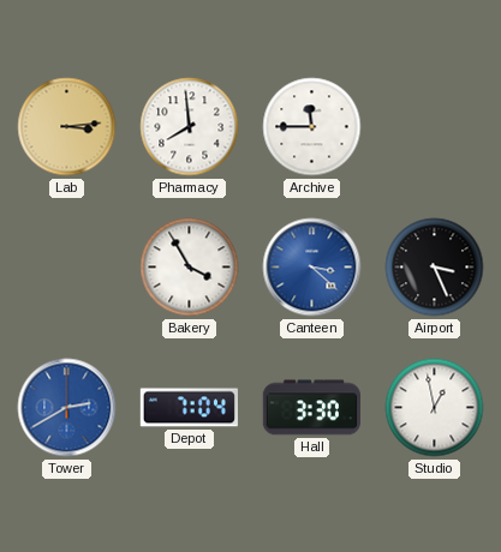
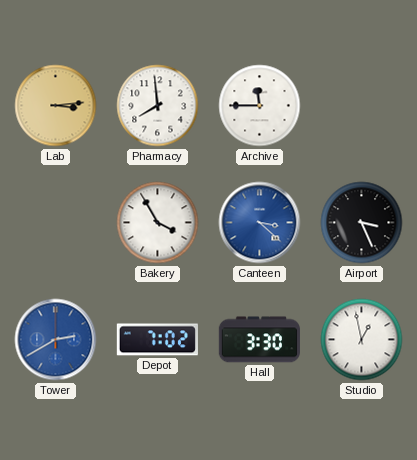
Depot: 7:04 -> 7:02
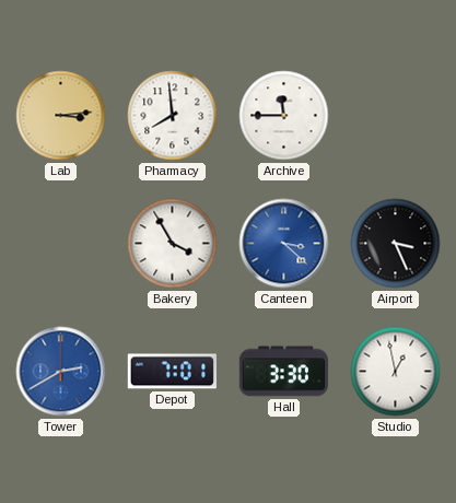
Depot: 7:02 -> 7:01
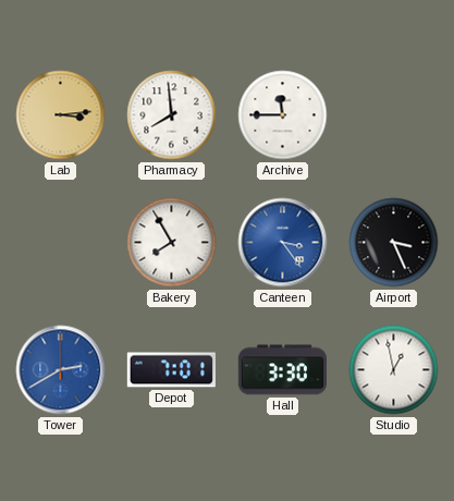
Bakery: 3:55 -> 7:55
Canteen: 3:22 -> 3:24
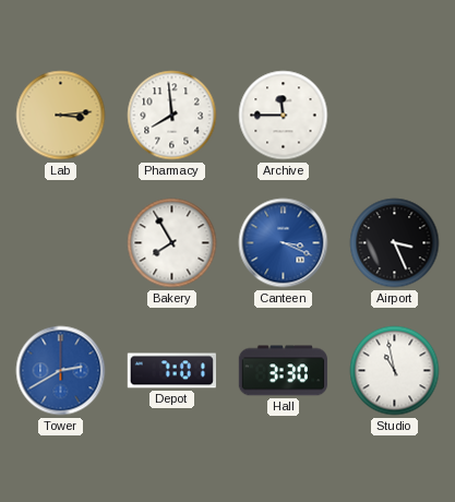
Canteen: 3:24 -> 3:19
Studio: 12:58 -> 10:58
